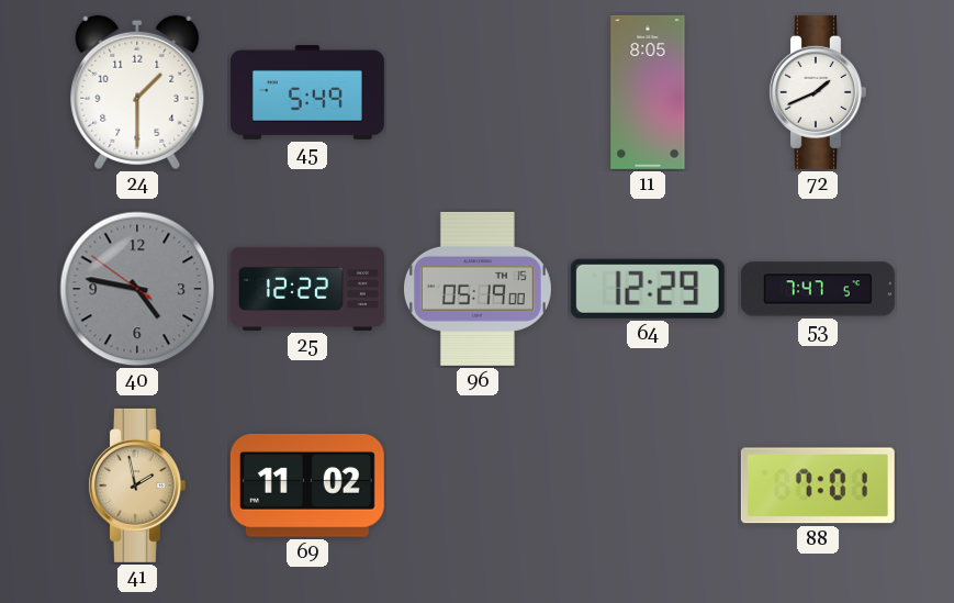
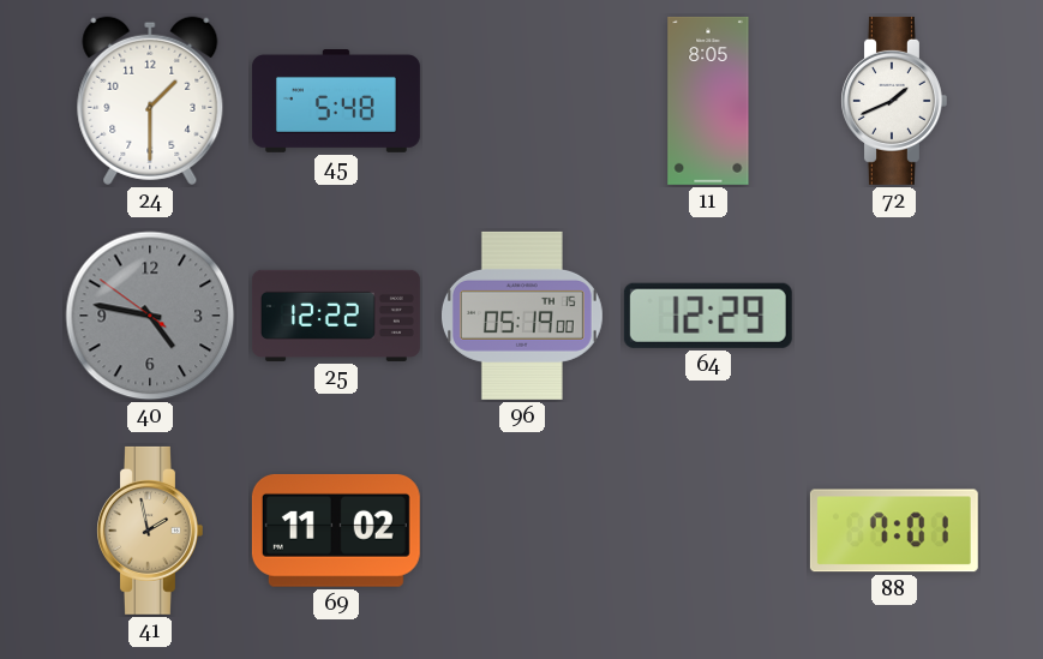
45: 5:49 -> 5:48
53: 7:47 -> none
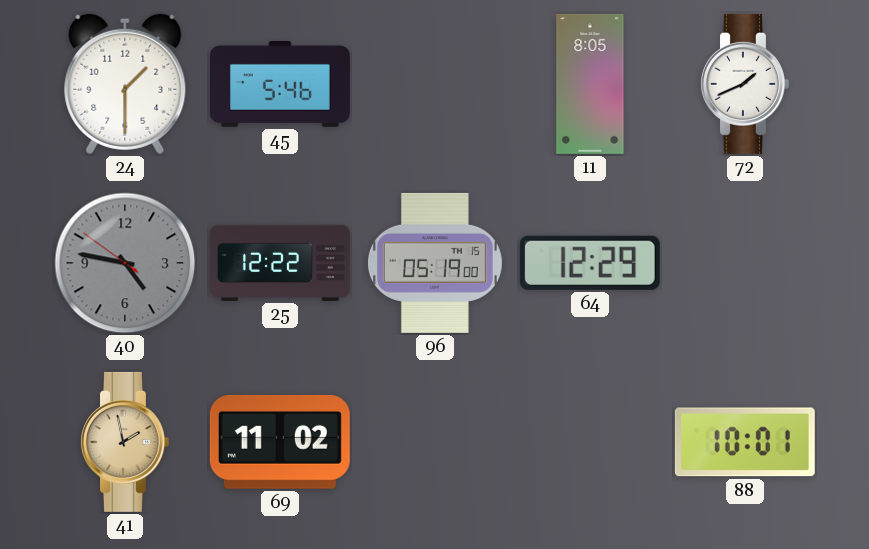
45: 5:48 -> 5:46
88: 7:01 -> 10:01
